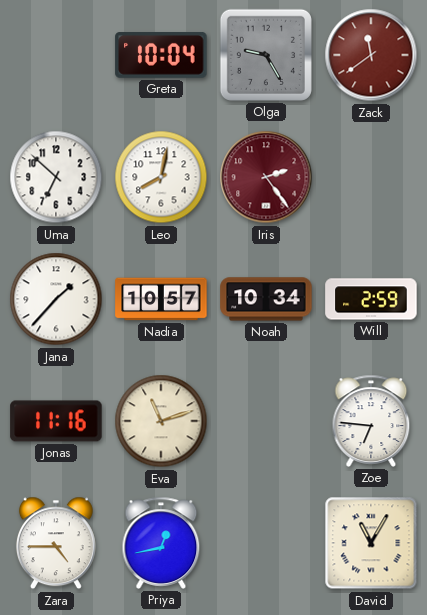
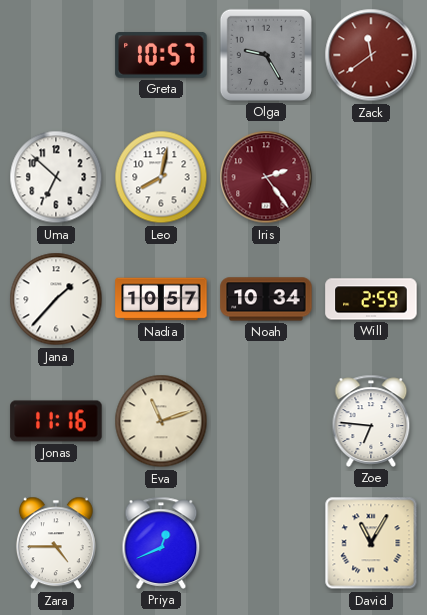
Greta: 10:04 -> 10:57
Priya: 12:43 -> 12:41
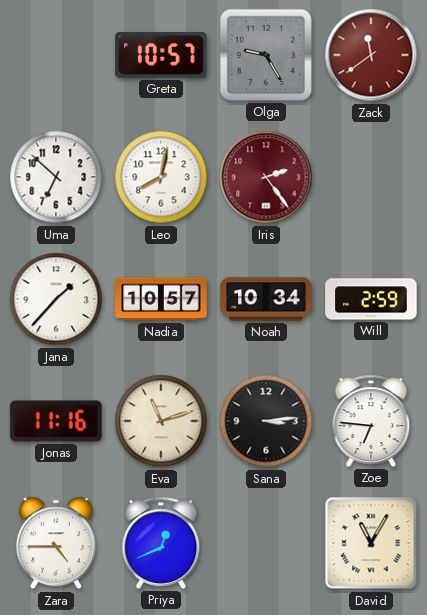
Sana: none -> 3:14
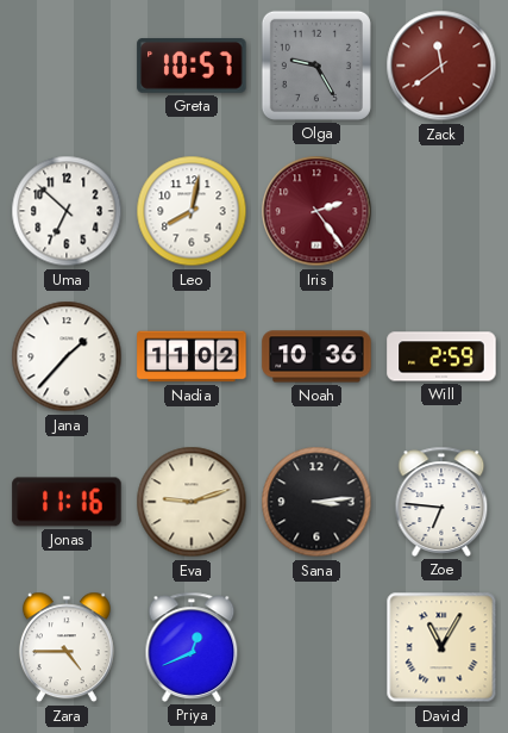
Nadia: 10:57 -> 11:02
Noah: 10:34 -> 10:36
Eva: 11:12 -> 9:12
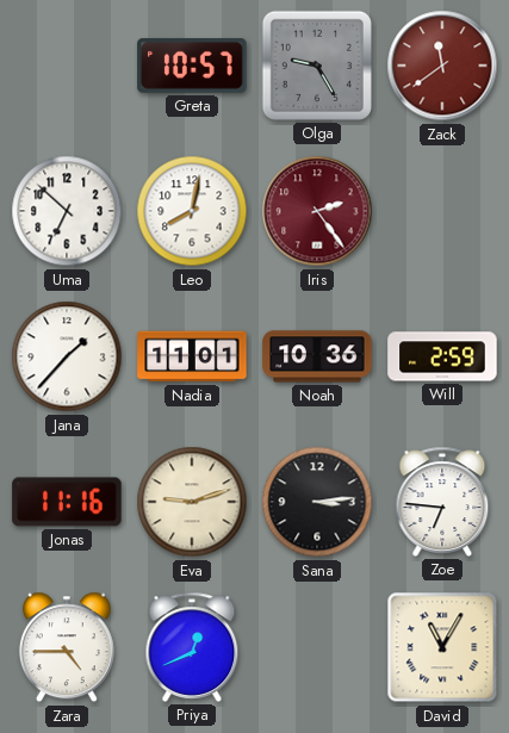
Nadia: 11:02 -> 11:01
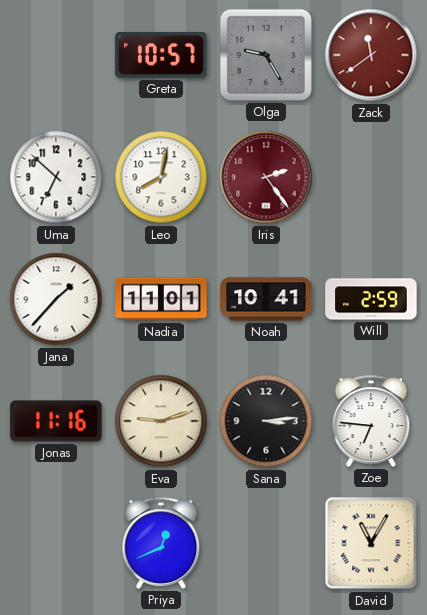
Noah: 10:36 -> 10:41
Zara: 4:45 -> none
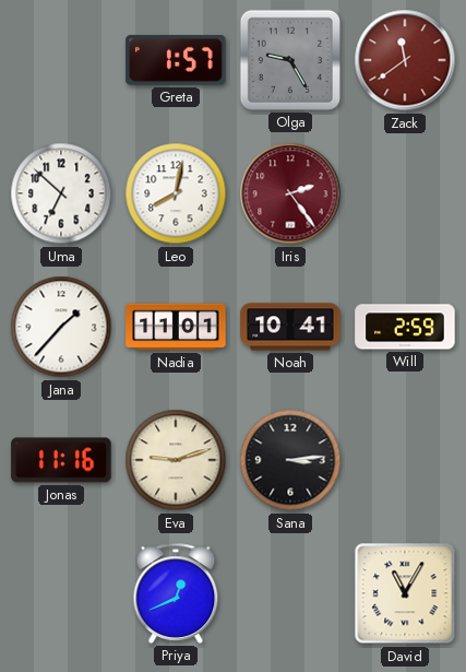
Greta: 10:57 -> 1:57
Zoe: 6:46 -> none
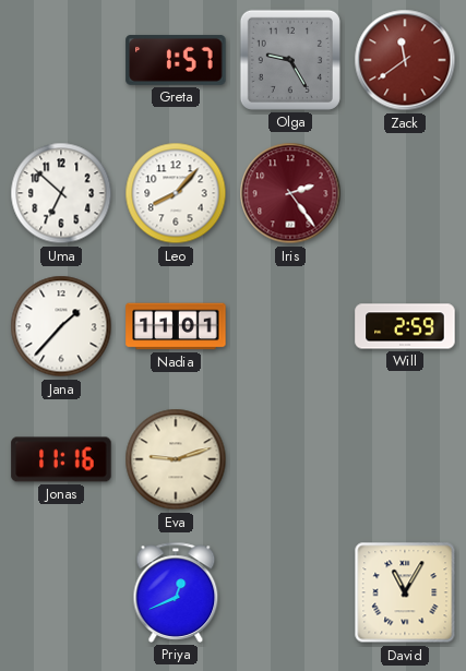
Leo: 8:02 -> 8:07
Noah: 10:41 -> none
Sana: 3:14 -> none
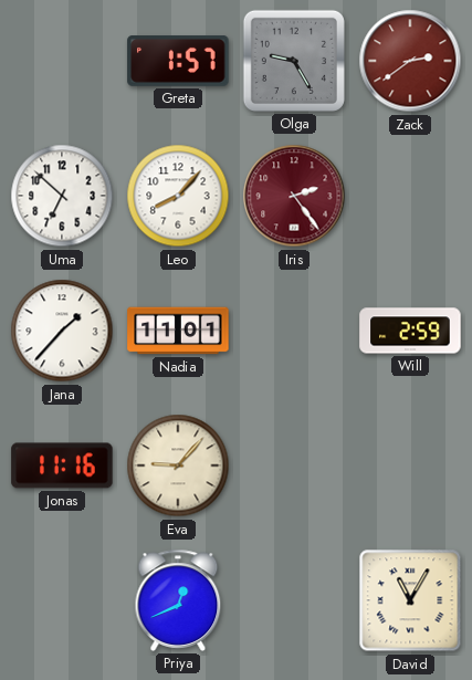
Zack: 11:39 -> 2:39
Eva: 9:12 -> 9:07
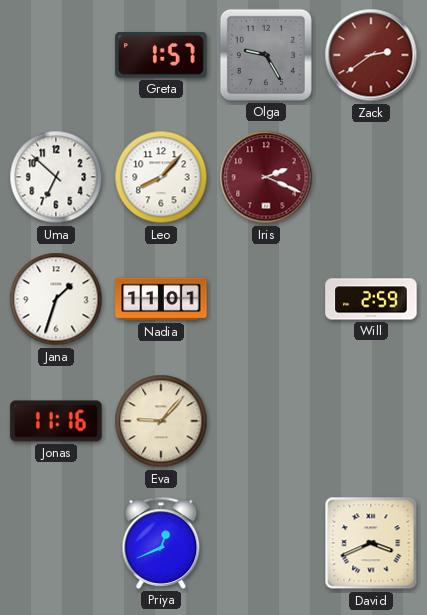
Iris: 2:24 -> 2:19
Jana: 1:37 -> 1:33
David: 11:05 -> 3:41
